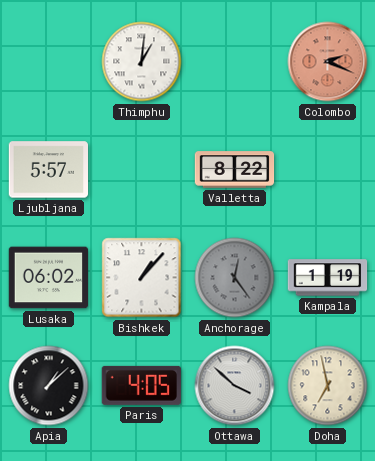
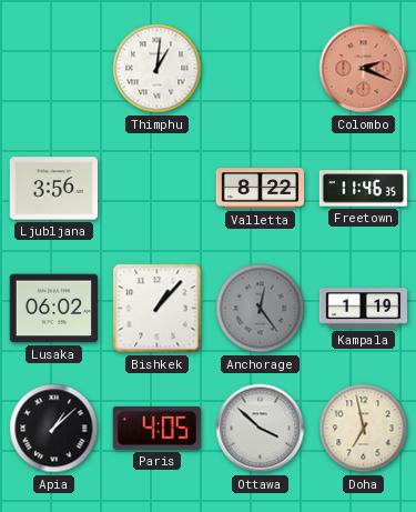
Ljubljana: 5:57 -> 3:56
Freetown: none -> 11:46
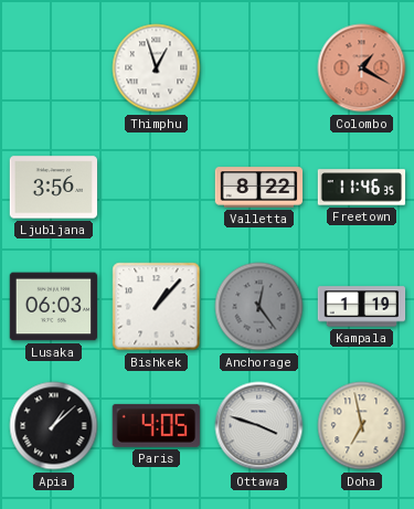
Thimphu: 1:01 -> 12:57
Colombo: 2:19 -> 1:20
Lusaka: 06:02 -> 06:03
Ottawa: 3:52 -> 3:48
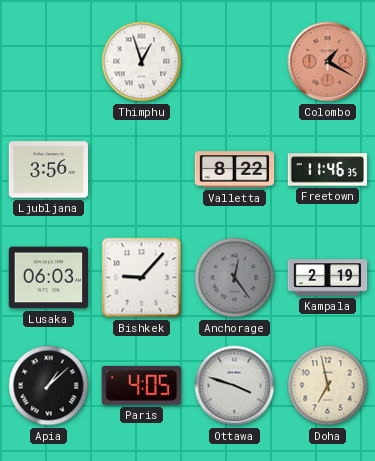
Bishkek: 1:07 -> 9:07
Kampala: 1:19 -> 2:19
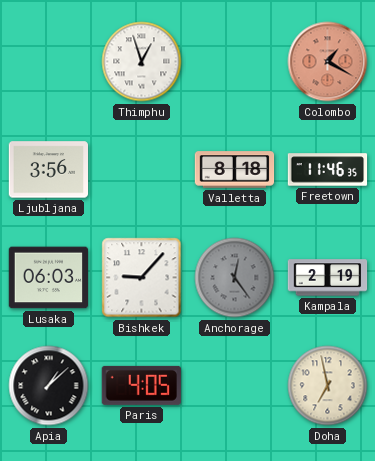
Valletta: 8:22 -> 8:18
Ottawa: 3:48 -> none
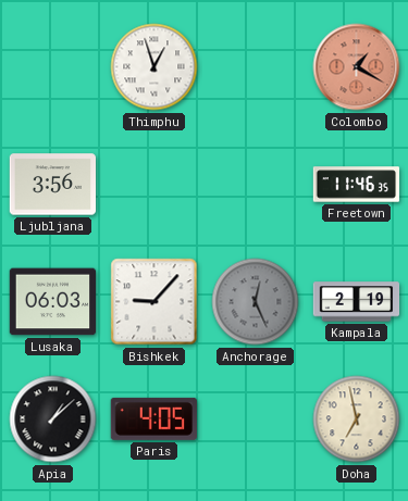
Valletta: 8:18 -> none
Anchorage: 12:24 -> 12:26
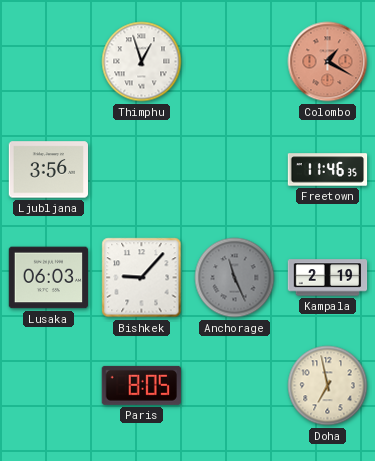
Anchorage: 12:26 -> 11:26
Apia: 1:08 -> none
Paris: 4:05 -> 8:05
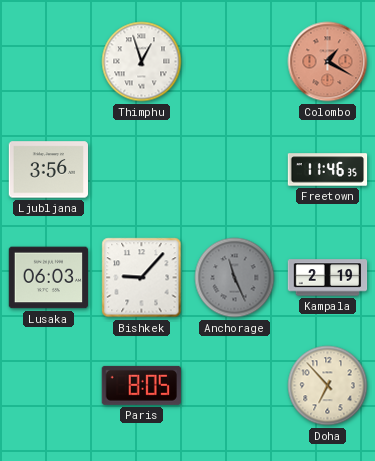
Doha: 6:58 -> 6:53
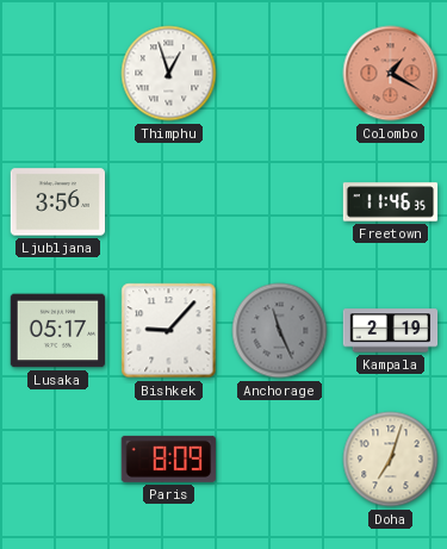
Lusaka: 06:03 -> 05:17
Paris: 8:05 -> 8:09
Doha: 6:53 -> 7:03
